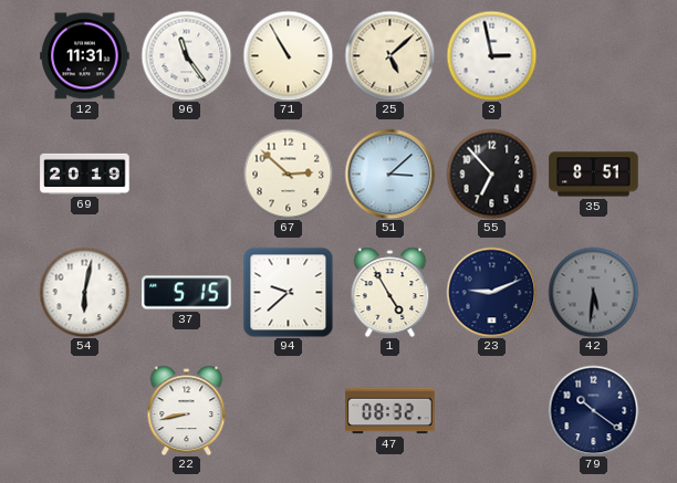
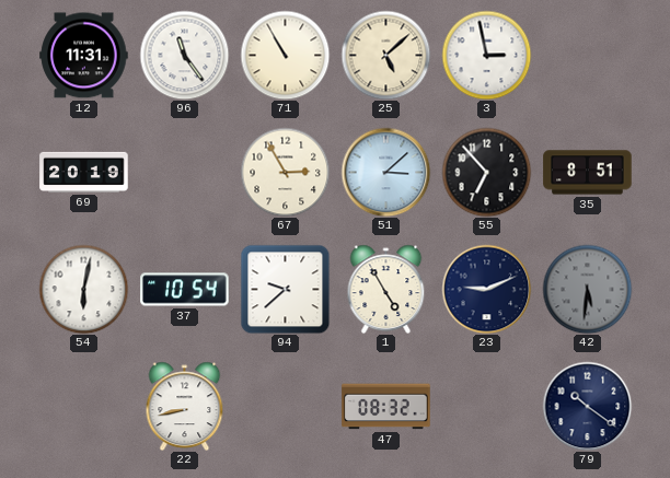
67: 2:52 -> 2:55
37: 5:15 -> 10:54
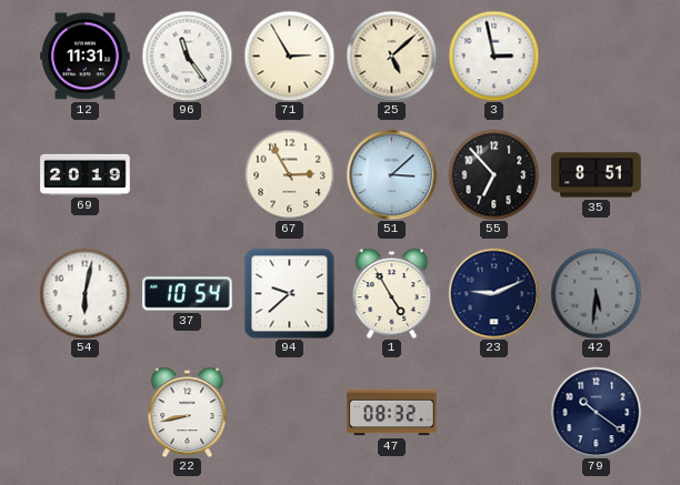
71: 10:55 -> 2:55
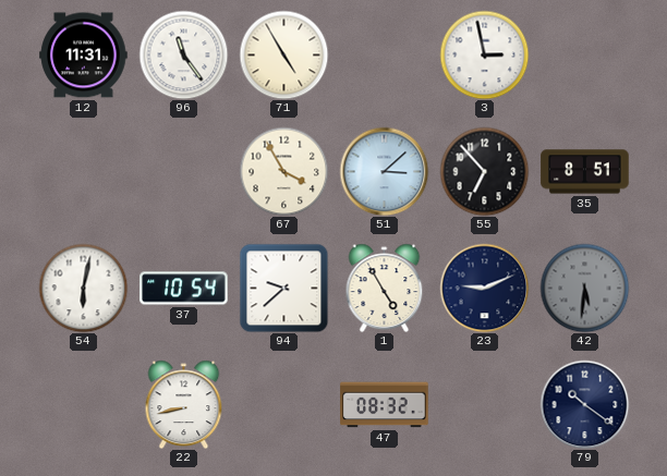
71: 2:55 -> 4:55
25: 5:08 -> none
69: 20:19 -> none
67: 2:55 -> 3:55
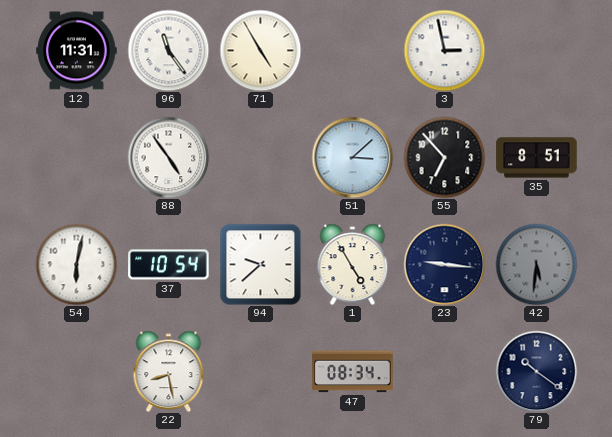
88: none -> 4:54
67: 3:55 -> none
23: 9:11 -> 9:16
22: 8:43 -> 8:28
47: 08:32 -> 08:34
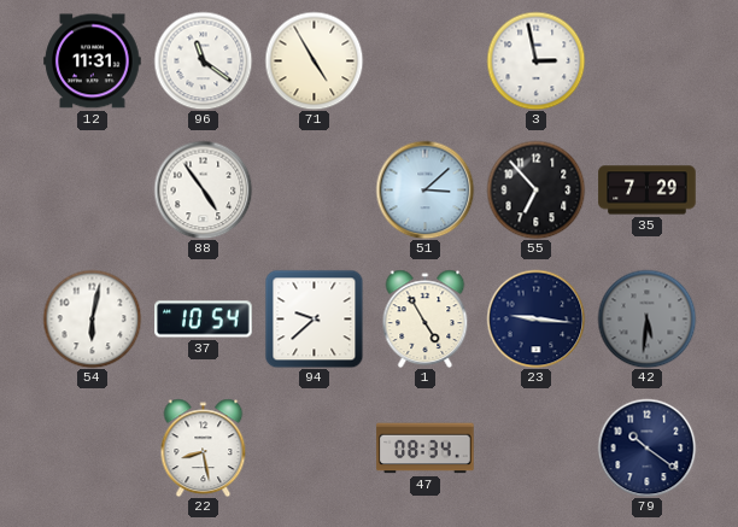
96: 11:24 -> 11:21
35: 8:51 -> 7:29
